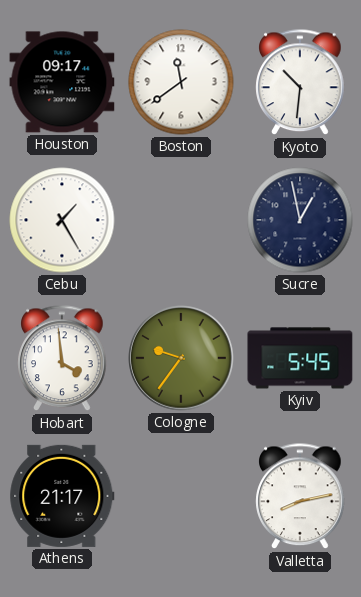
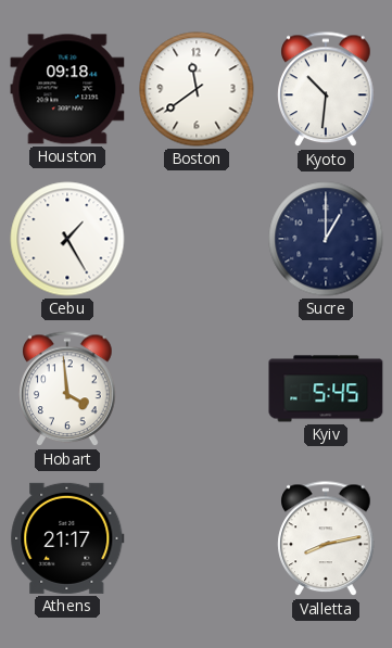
Houston: 09:17 -> 09:18
Sucre: 12:58 -> 1:00
Cologne: 9:36 -> none
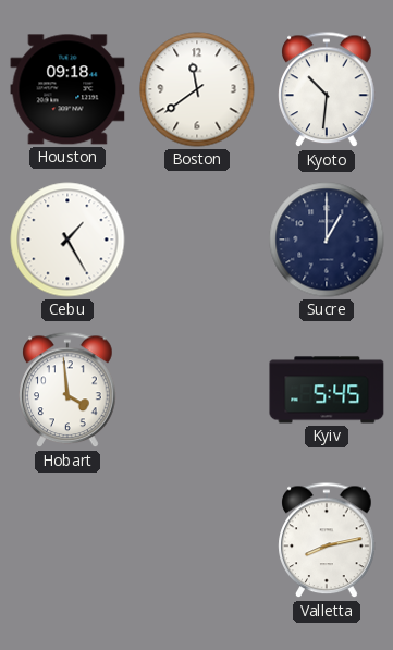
Athens: 21:17 -> none
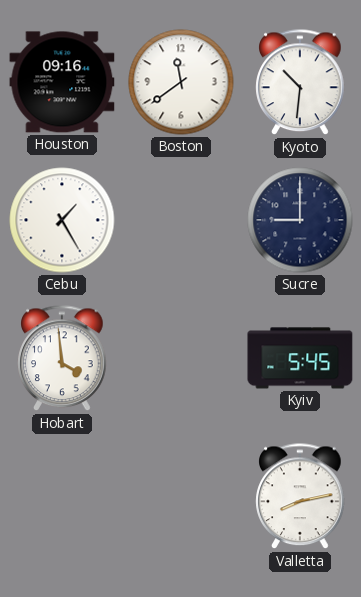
Houston: 09:18 -> 09:16
Sucre: 1:00 -> 9:00
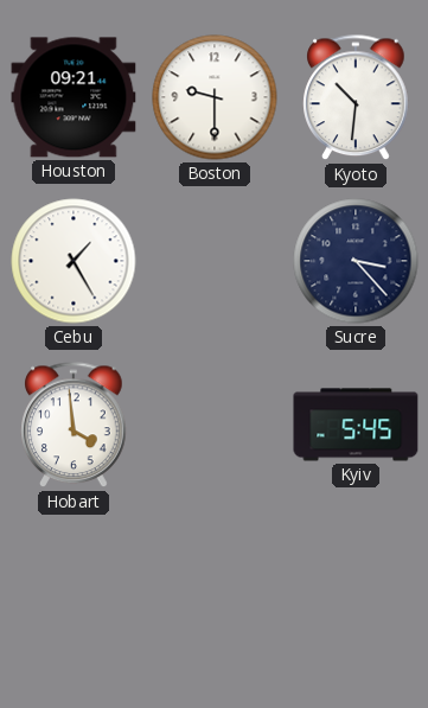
Houston: 09:16 -> 09:21
Boston: 11:39 -> 9:30
Sucre: 9:00 -> 3:23
Valletta: 8:13 -> none
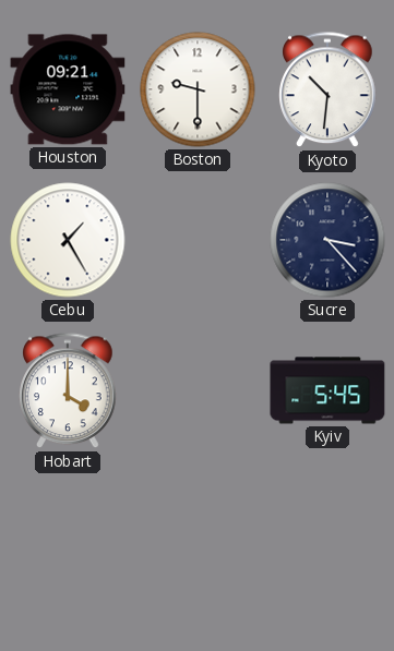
Hobart: 3:59 -> 4:00
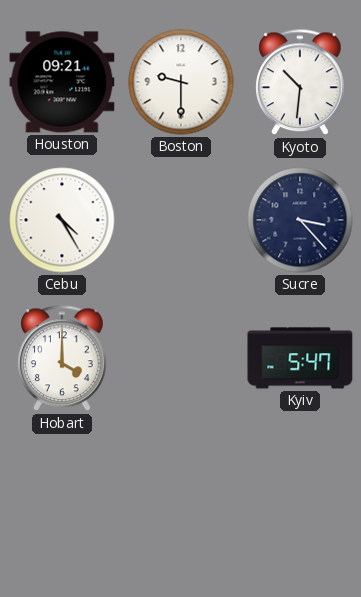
Cebu: 1:25 -> 4:25
Kyiv: 5:45 -> 5:47
